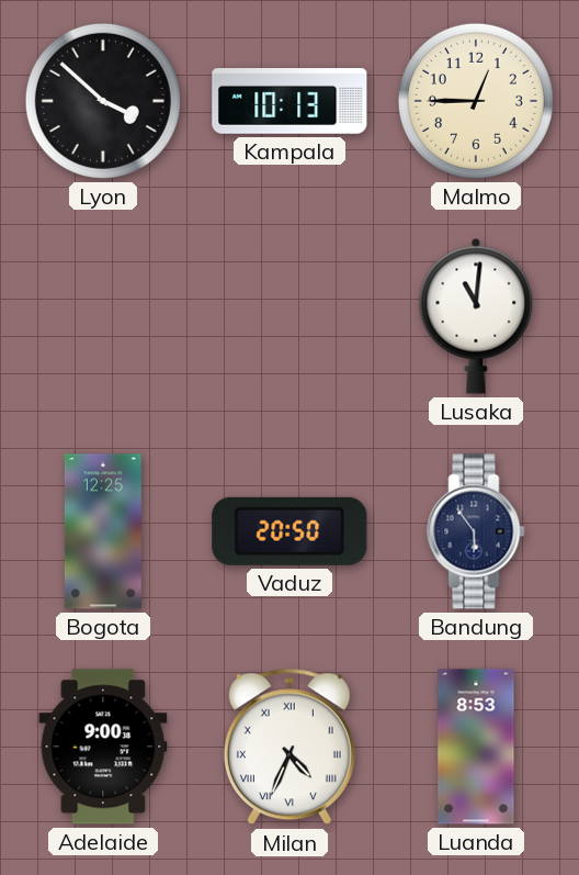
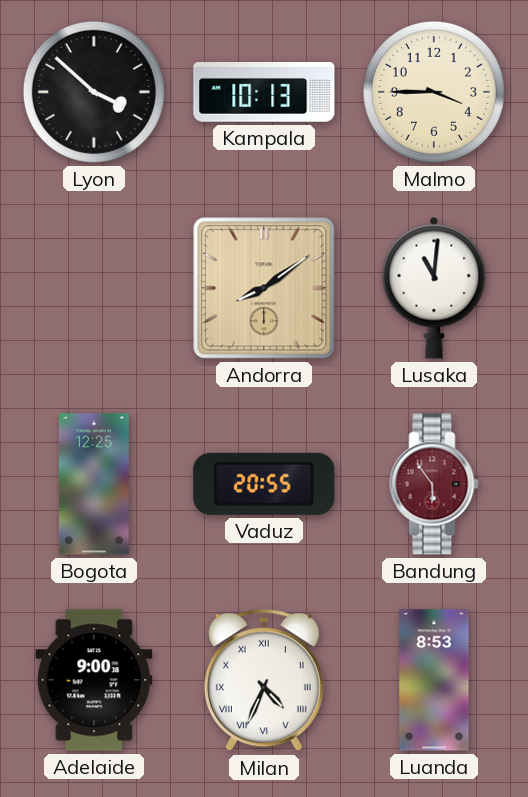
Malmo: 12:45 -> 3:45
Andorra: none -> 8:09
Vaduz: 20:50 -> 20:55
Bandung dial: navy -> burgundy
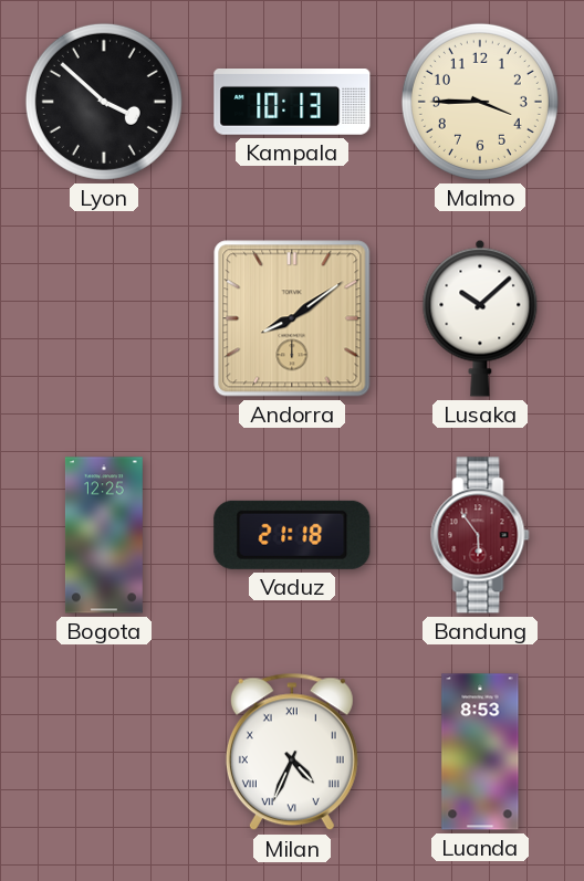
Lusaka: 11:01 -> 10:08
Vaduz: 20:55 -> 21:18
Adelaide: 9:00 -> none
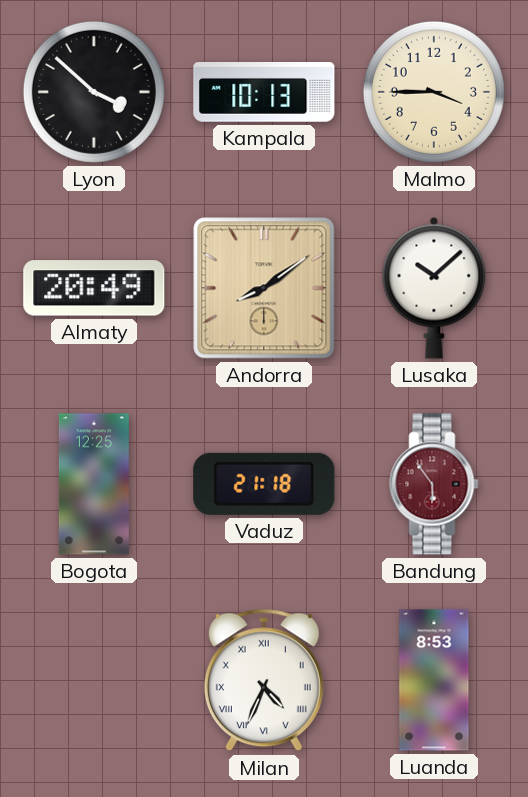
Almaty: none -> 20:49
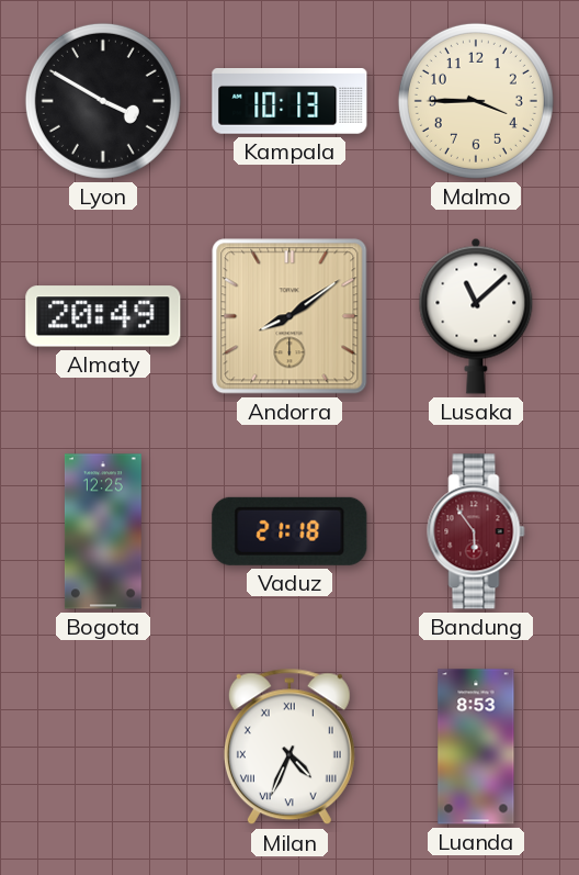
Lyon: 3:52 -> 3:50
Lusaka: 10:08 -> 11:08
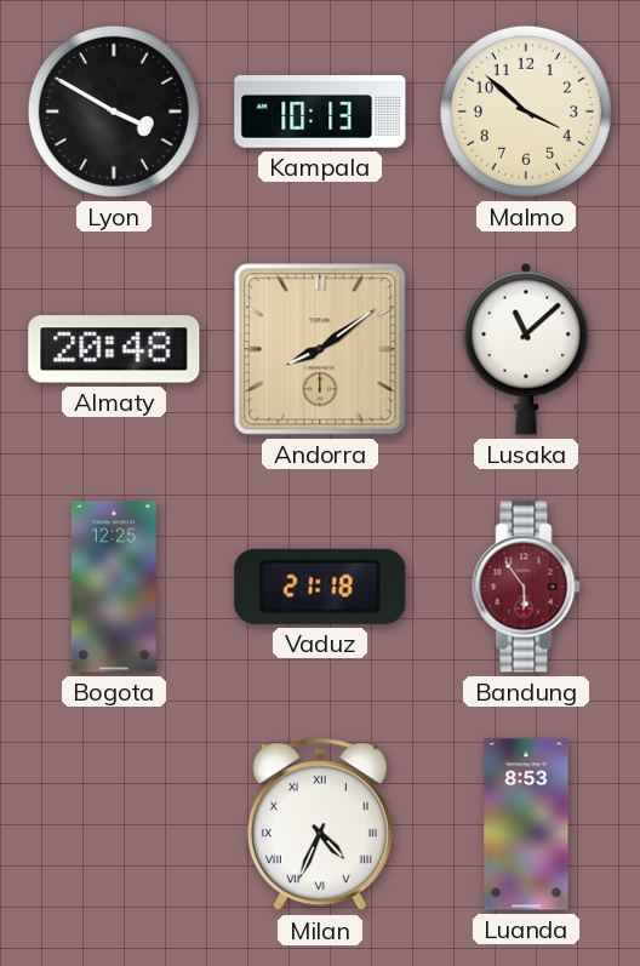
Malmo: 3:45 -> 3:52
Almaty: 20:49 -> 20:48
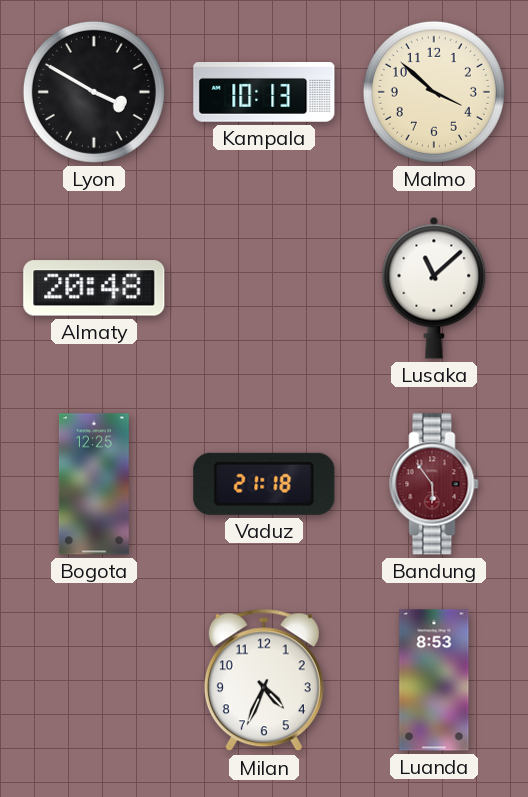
Andorra: 8:09 -> none
Milan numerals: Roman -> Arabic
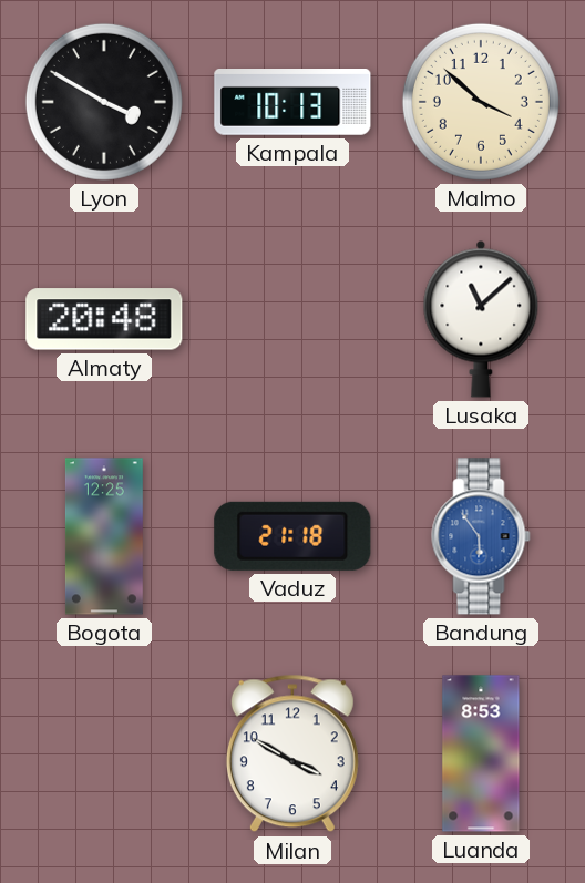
Bandung dial: burgundy -> blue
Milan: 4:34 -> 3:50
